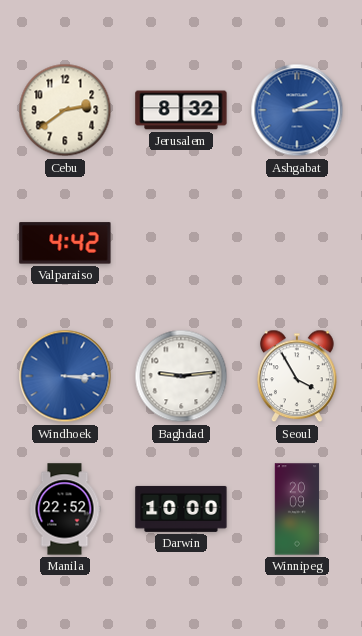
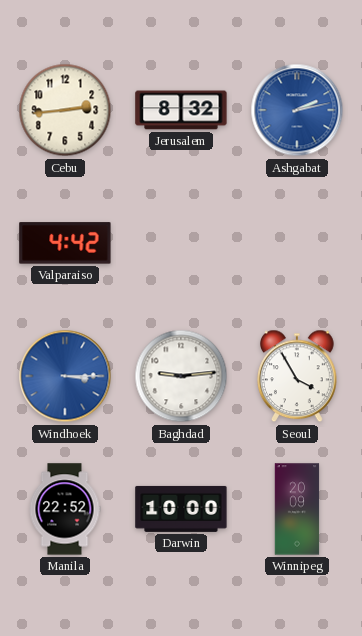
Cebu: 2:39 -> 2:44
Ashgabat: 2:15 -> 2:13
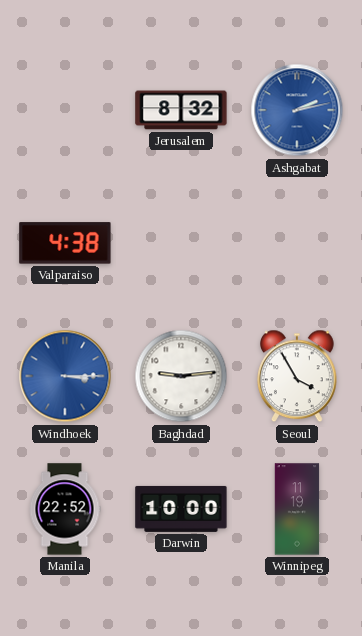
Cebu: 2:44 -> none
Valparaiso: 4:42 -> 4:38
Winnipeg: 20:09 -> 11:19
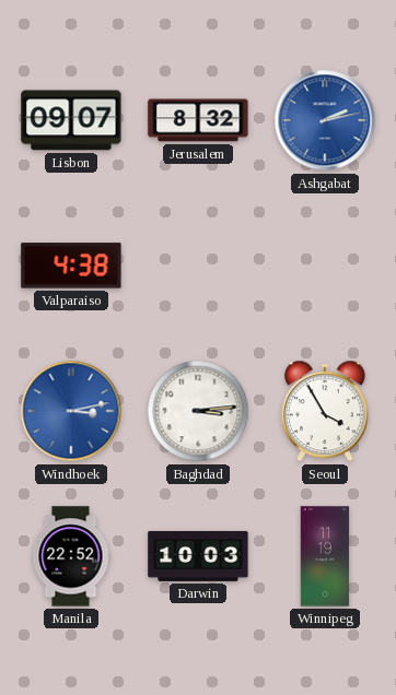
Lisbon: none -> 09:07
Windhoek: 3:15 -> 3:13
Baghdad: 9:14 -> 3:14
Darwin: 10:00 -> 10:03
